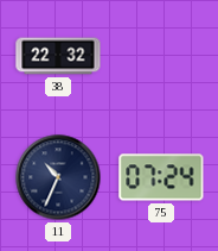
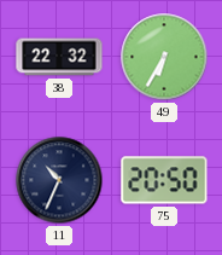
49: none -> 6:35
75: 07:24 -> 20:50
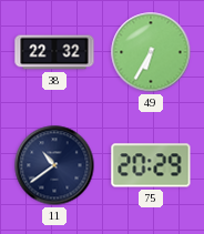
11: 10:34 -> 10:39
75: 20:50 -> 20:29
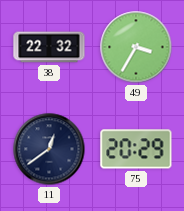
49: 6:35 -> 3:35
11: 10:39 -> 12:39
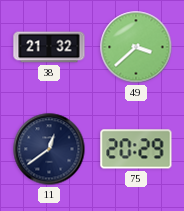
38: 22:32 -> 21:32
49: 3:35 -> 3:38
